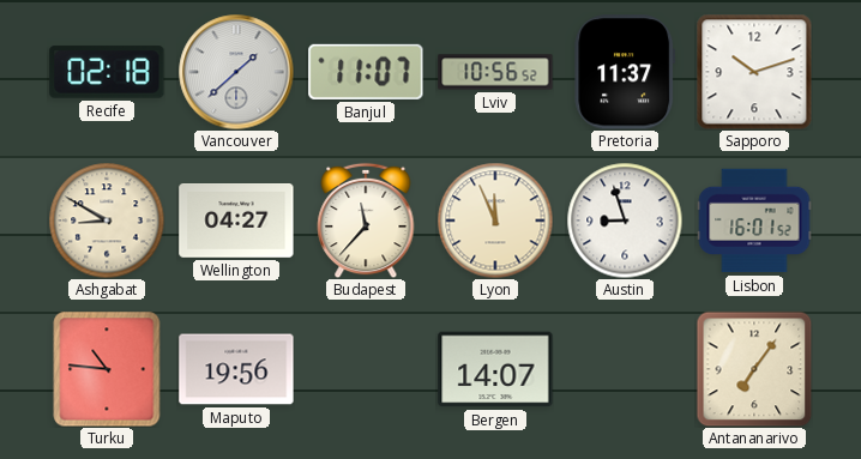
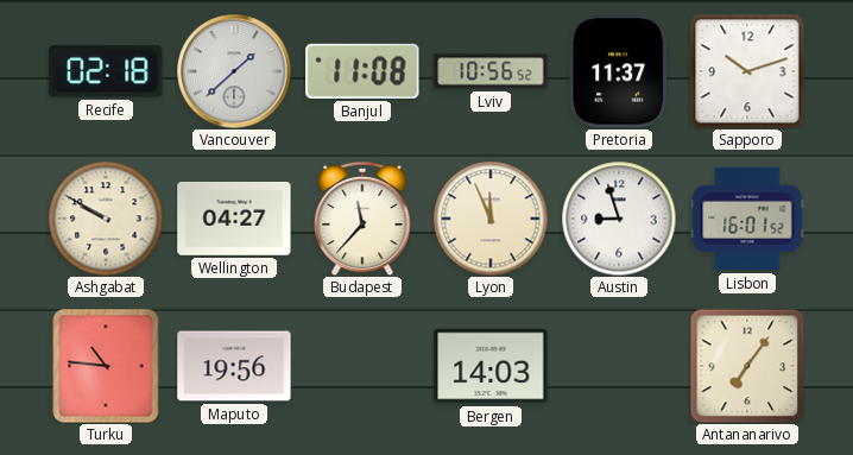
Banjul: 11:07 -> 11:08
Ashgabat: 8:50 -> 9:50
Bergen: 14:07 -> 14:03
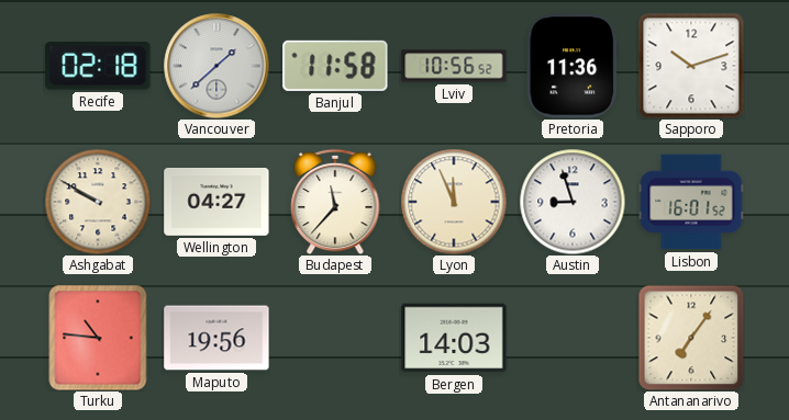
Banjul: 11:08 -> 11:58
Pretoria: 11:37 -> 11:36
